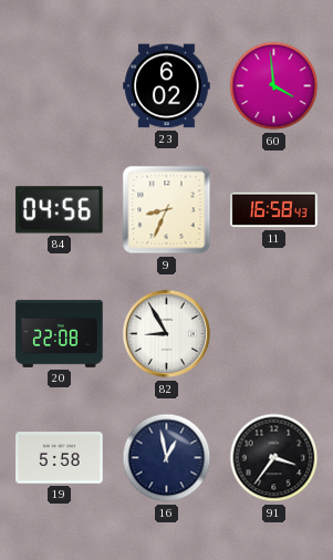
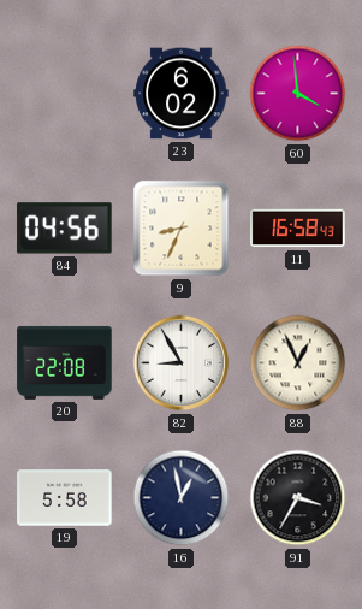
88: none -> 12:56
91: 3:36 -> 3:35
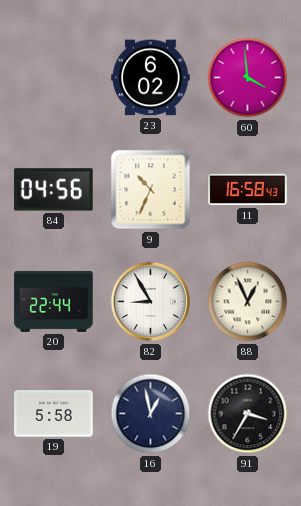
9: 8:34 -> 10:34
20: 22:08 -> 22:44
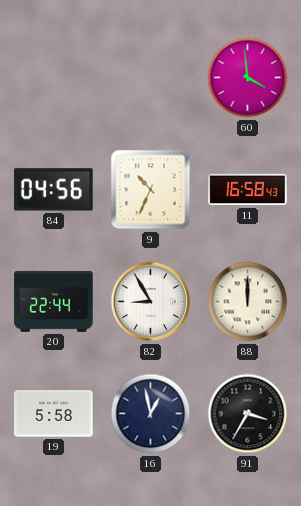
23: 6:02 -> none
88: 12:56 -> 12:00
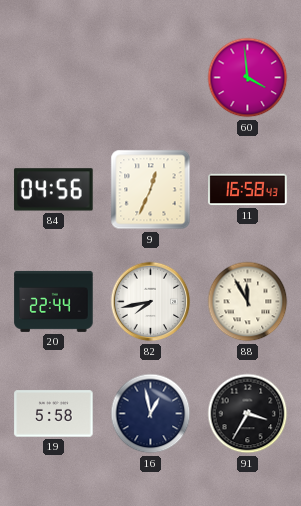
9: 10:34 -> 12:34
82: 8:55 -> 7:43
88: 12:00 -> 11:55
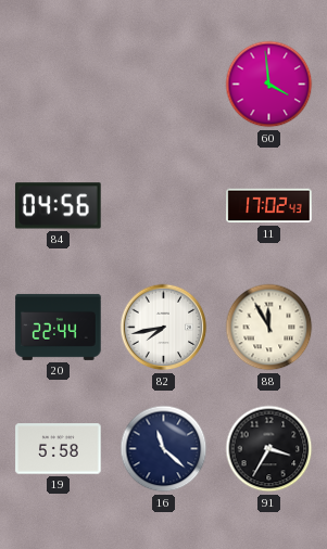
9: 12:34 -> none
11: 16:58 -> 17:02
16: 12:58 -> 11:22
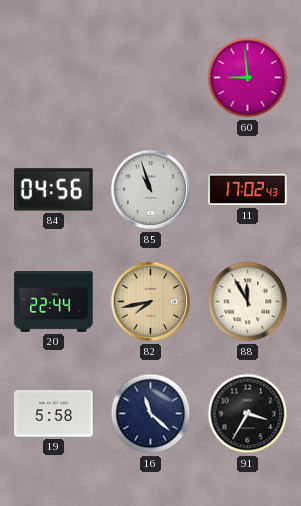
60: 3:59 -> 8:59
85: none -> 10:57
82 dial: white -> champagne
